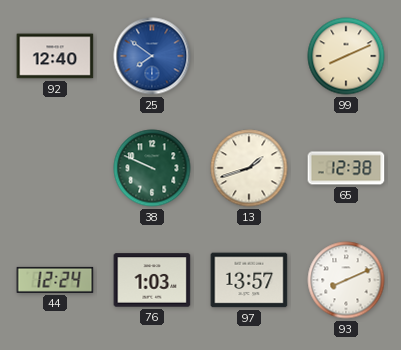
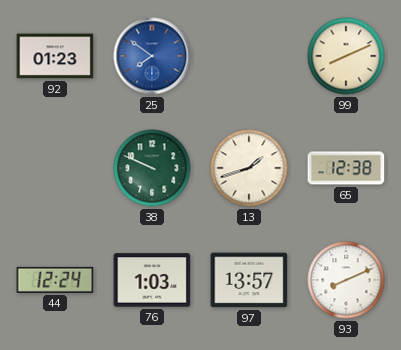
92: 12:40 -> 01:23
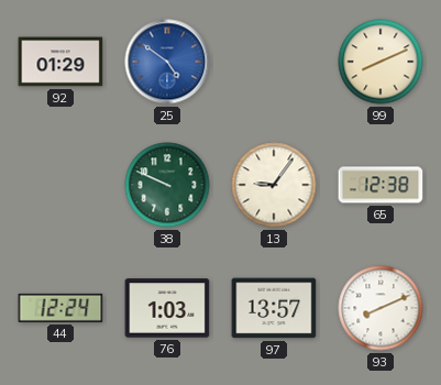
92: 01:23 -> 01:29
25: 7:51 -> 4:51
13: 1:42 -> 9:06
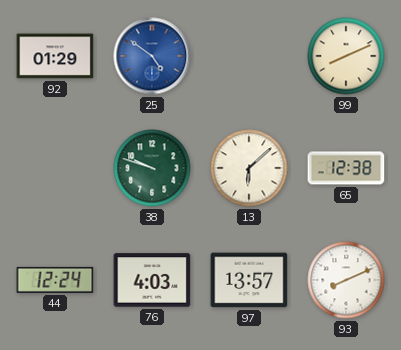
38: 9:49 -> 9:48
13: 9:06 -> 6:08
76: 1:03 -> 4:03
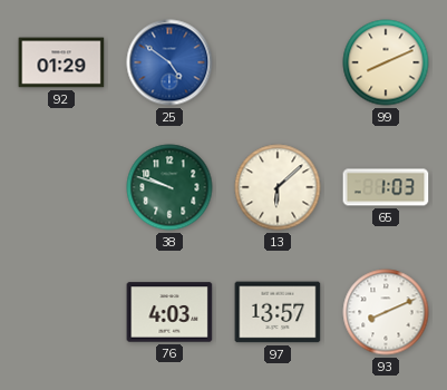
65: 12:38 -> 1:03
44: 12:24 -> none
